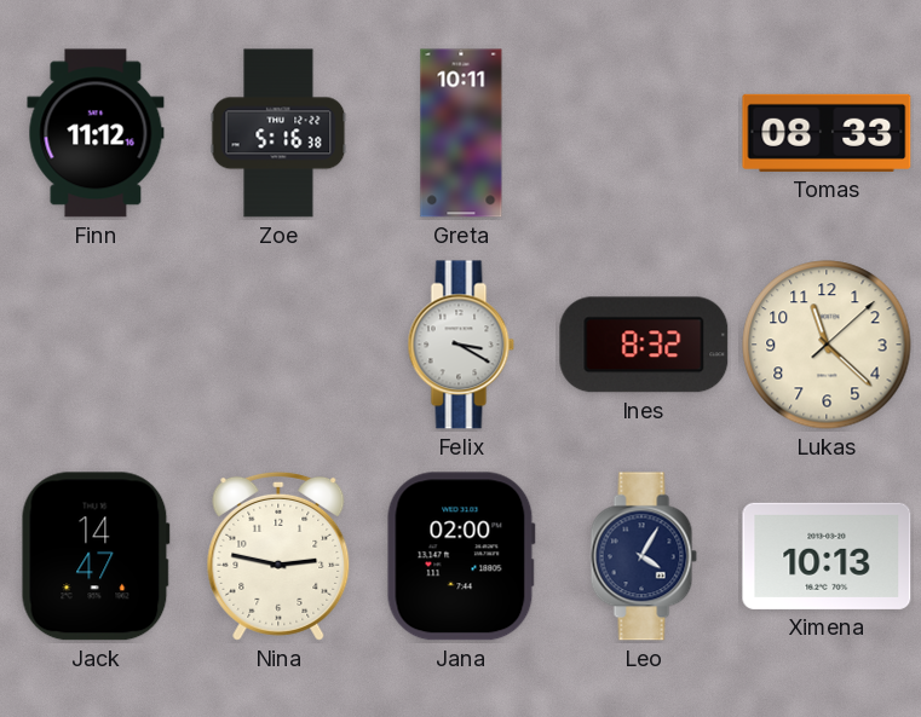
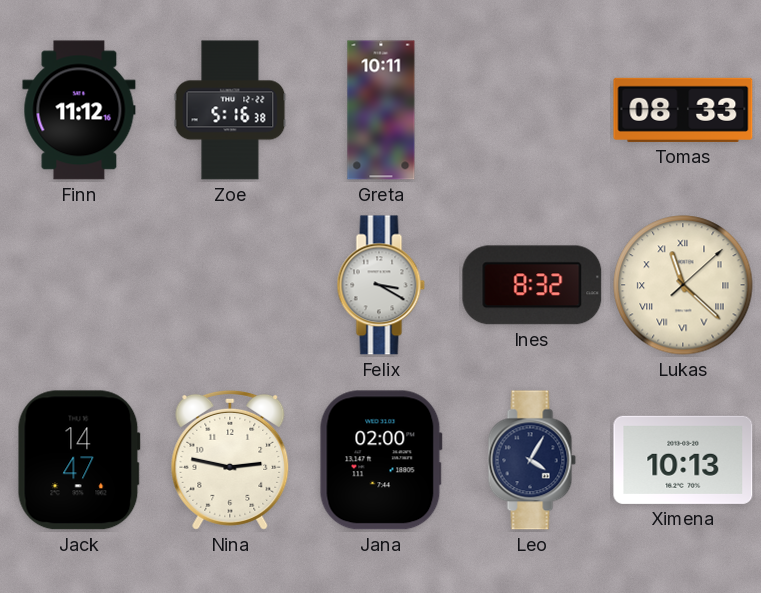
Lukas numerals: Arabic -> Roman
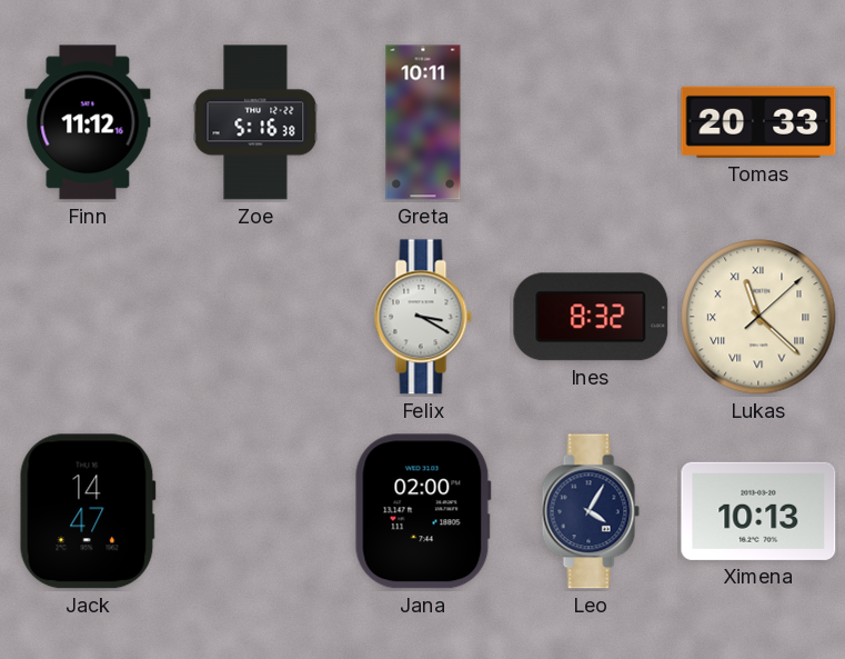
Tomas: 08:33 -> 20:33
Nina: 2:47 -> none
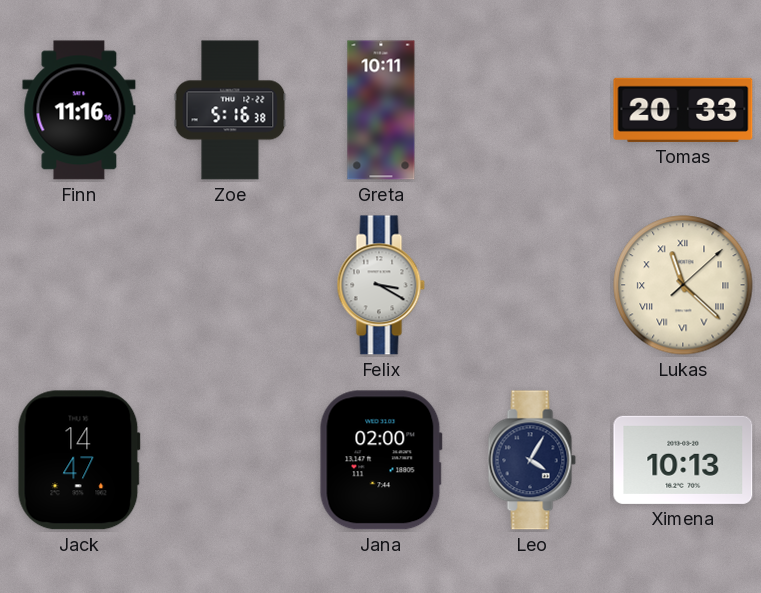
Finn: 11:12 -> 11:16
Ines: 8:32 -> none
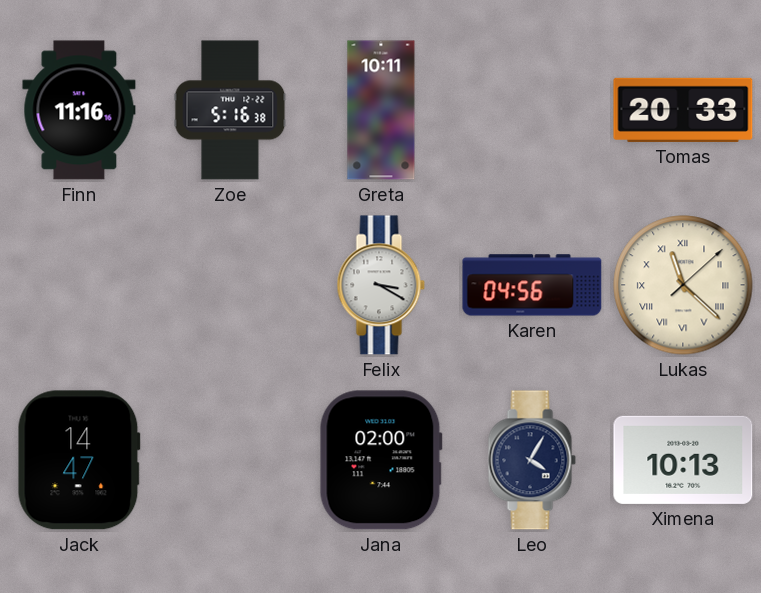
Karen: none -> 04:56
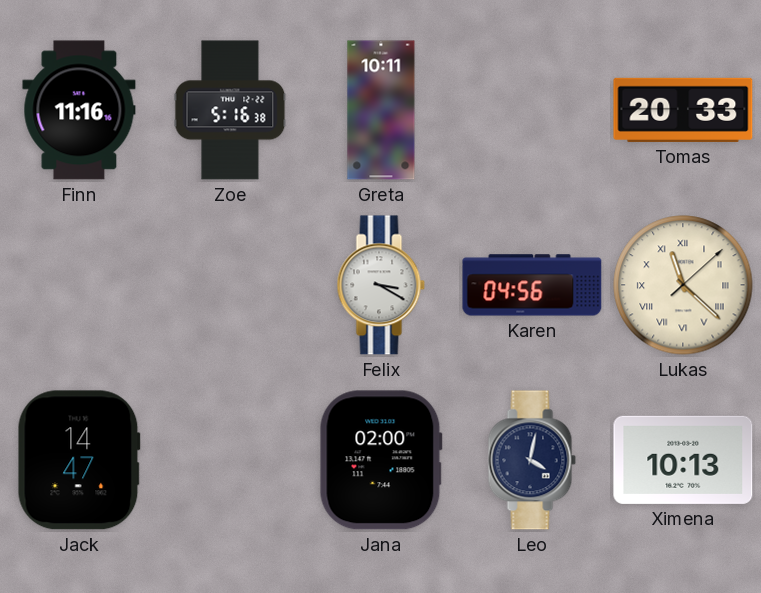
Leo: 4:05 -> 4:02
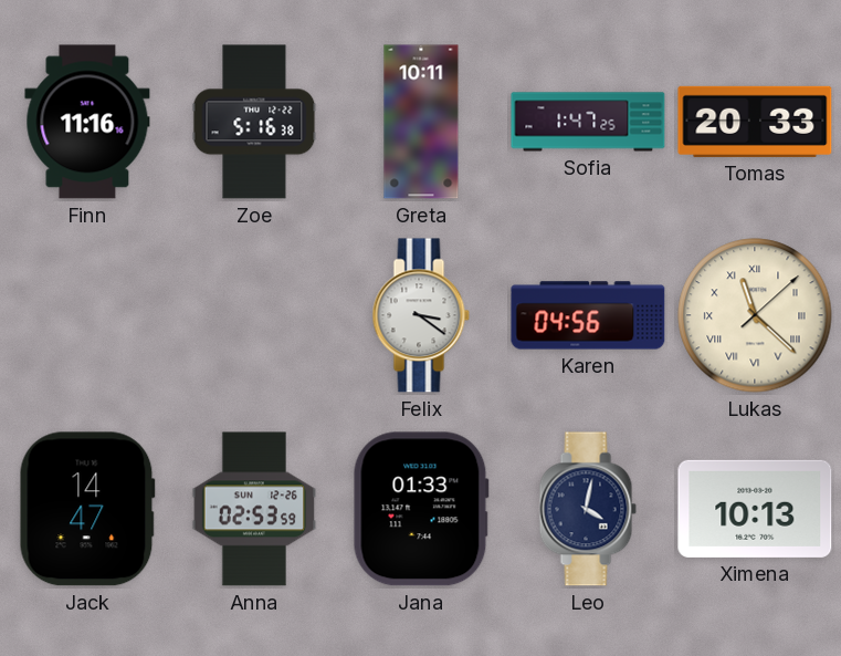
Sofia: none -> 1:47
Felix: 3:20 -> 3:21
Anna: none -> 02:53
Jana: 02:00 -> 01:33
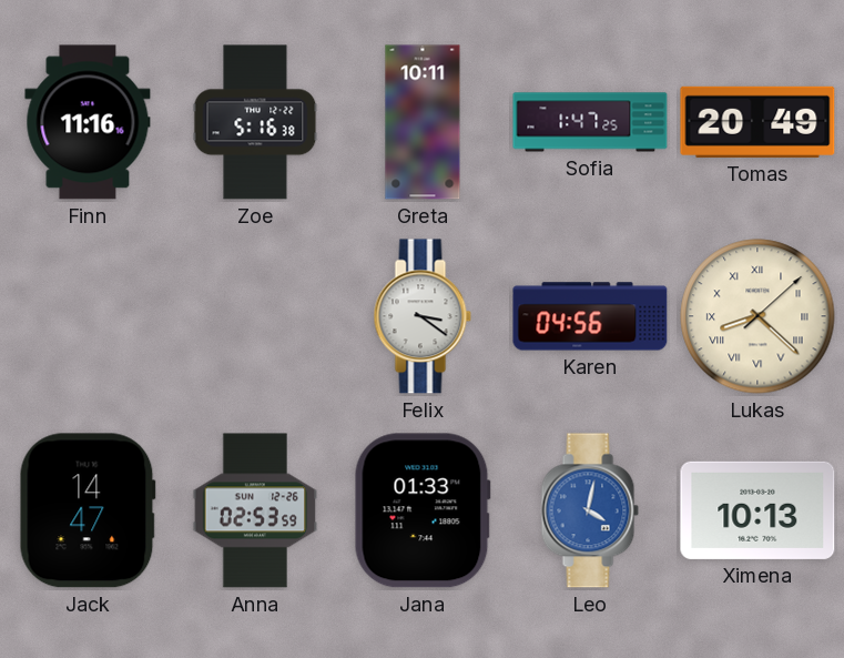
Tomas: 20:33 -> 20:49
Lukas: 11:22 -> 8:22
Leo dial: navy -> blue
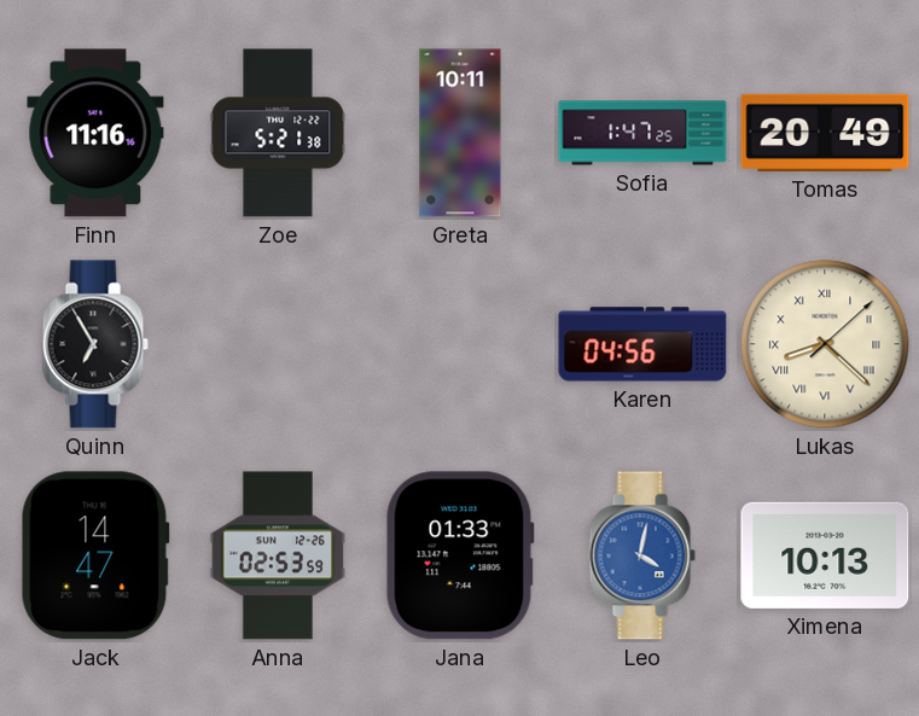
Zoe: 5:16 -> 5:21
Quinn: none -> 6:55
Felix: 3:21 -> none
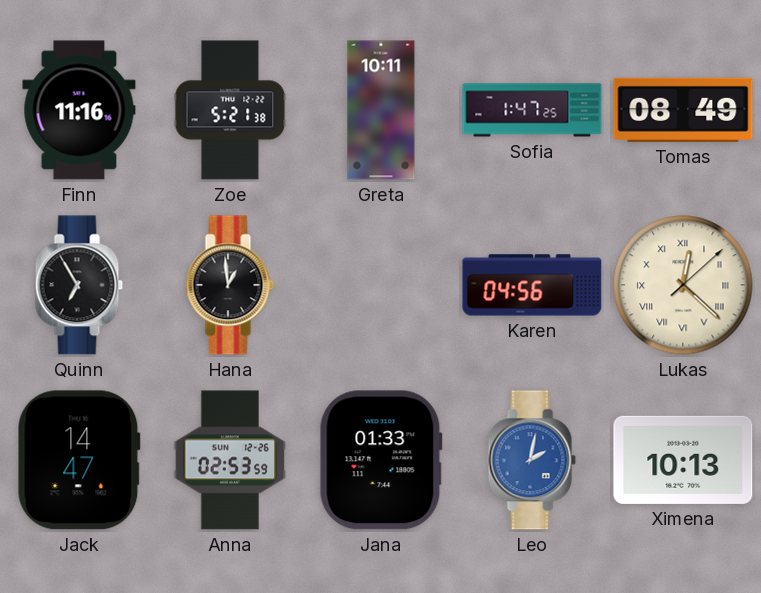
Tomas: 20:49 -> 08:49
Hana: none -> 12:59
Lukas: 8:22 -> 12:22
Leo: 4:02 -> 2:02
